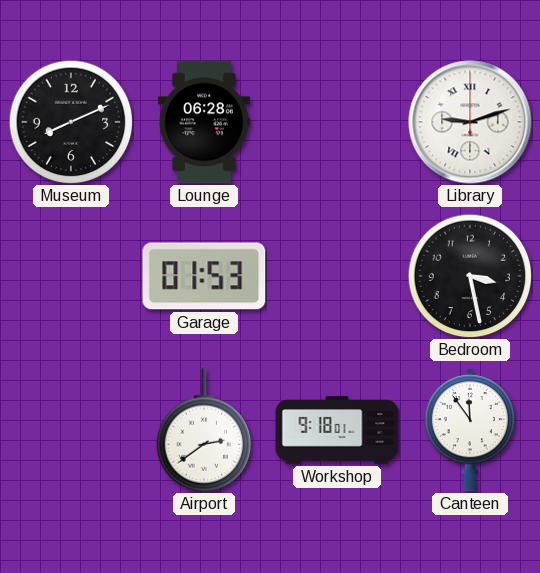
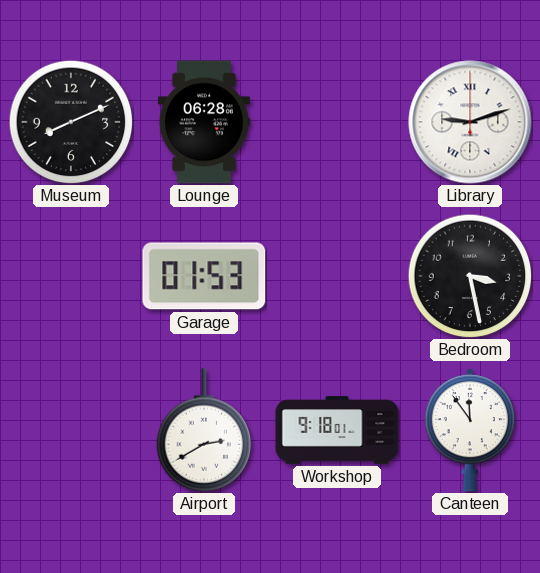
Airport: 2:39 -> 2:40
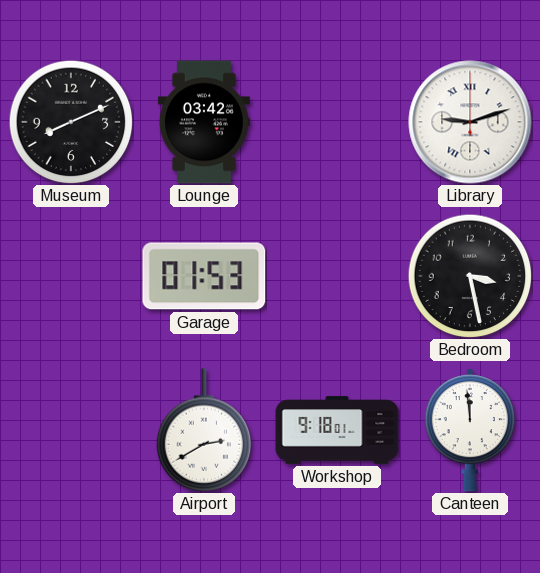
Lounge: 06:28 -> 03:42
Canteen: 11:54 -> 11:59
